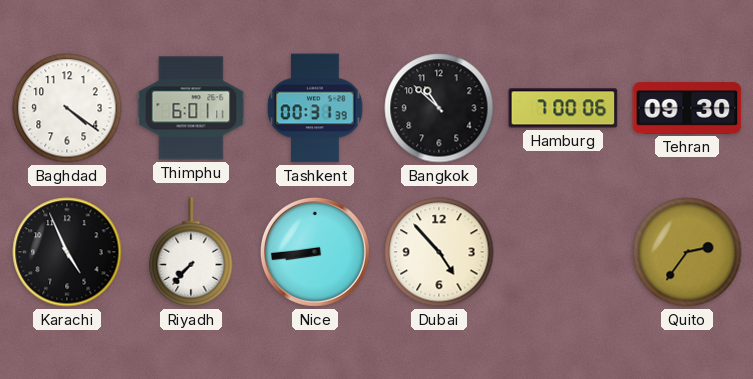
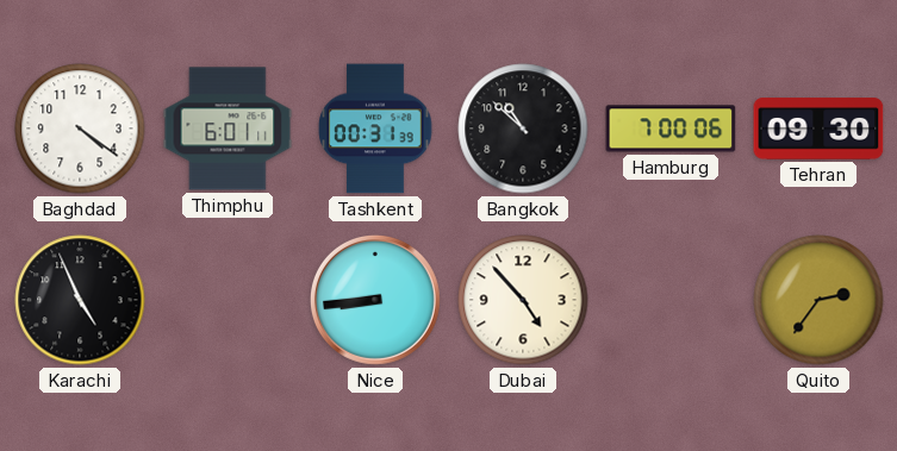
Riyadh: 7:37 -> none
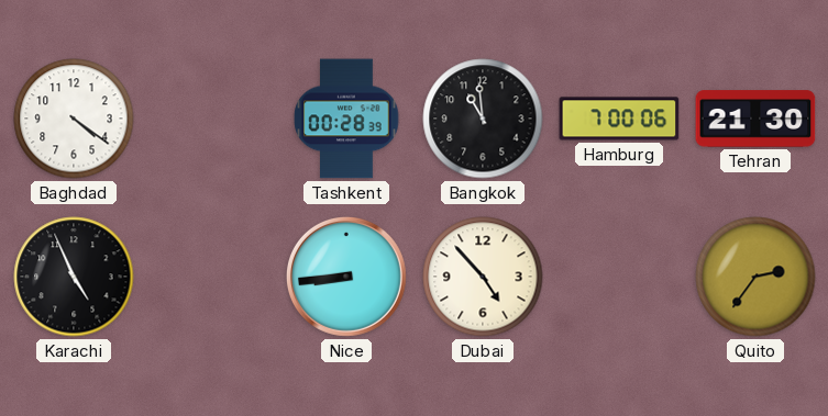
Thimphu: 6:01 -> none
Tashkent: 00:31 -> 00:28
Bangkok: 10:52 -> 10:59
Tehran: 09:30 -> 21:30
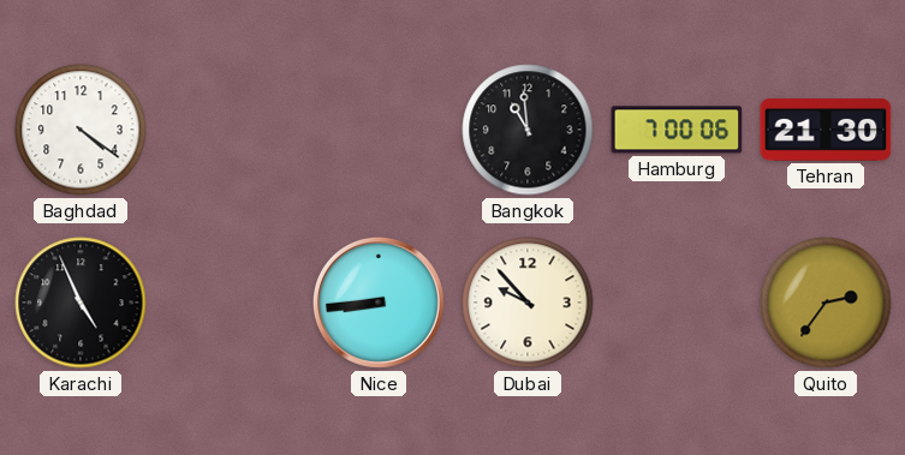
Tashkent: 00:28 -> none
Dubai: 4:53 -> 9:53
